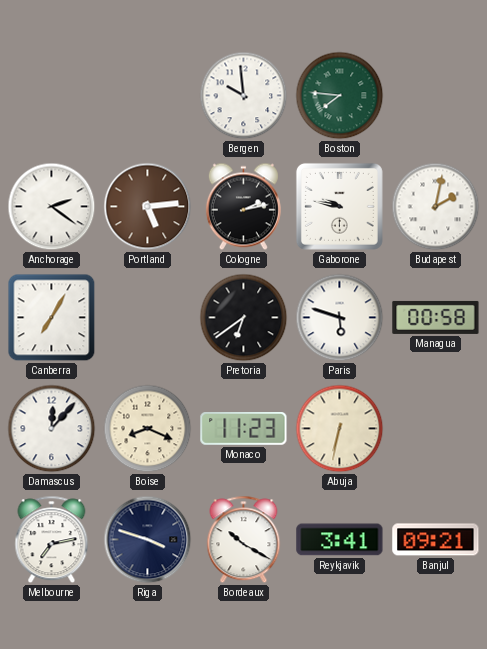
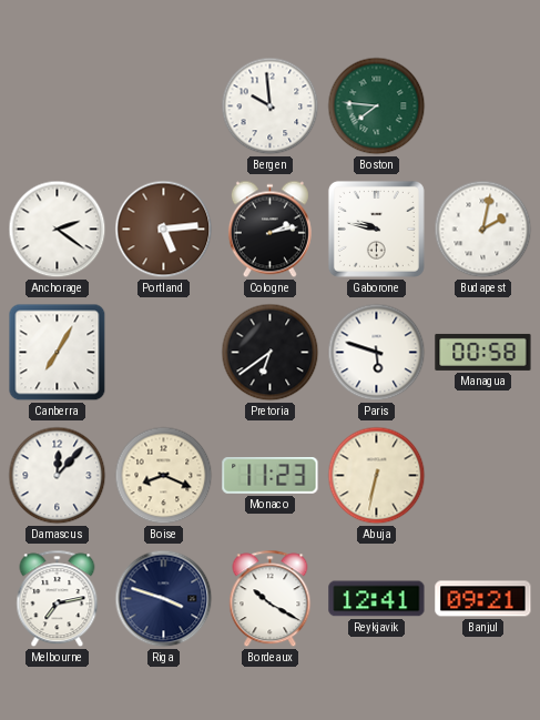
Reykjavik: 3:41 -> 12:41
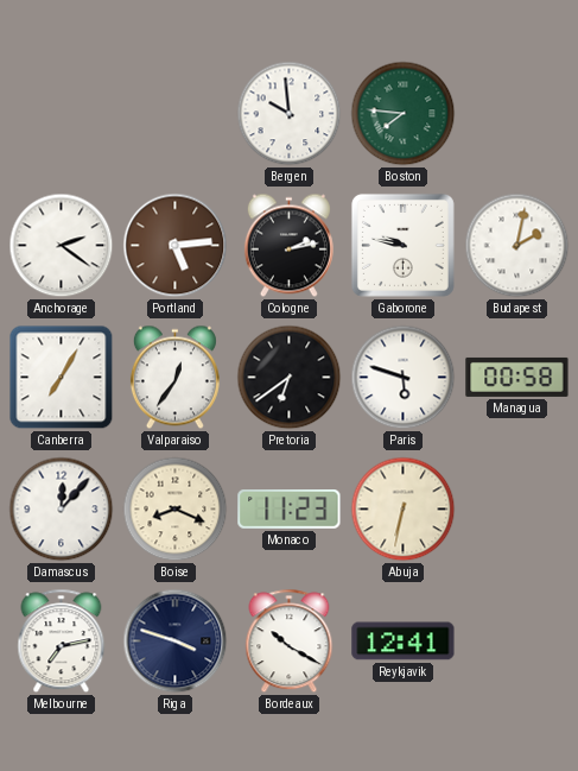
Valparaiso: none -> 12:36
Banjul: 09:21 -> none
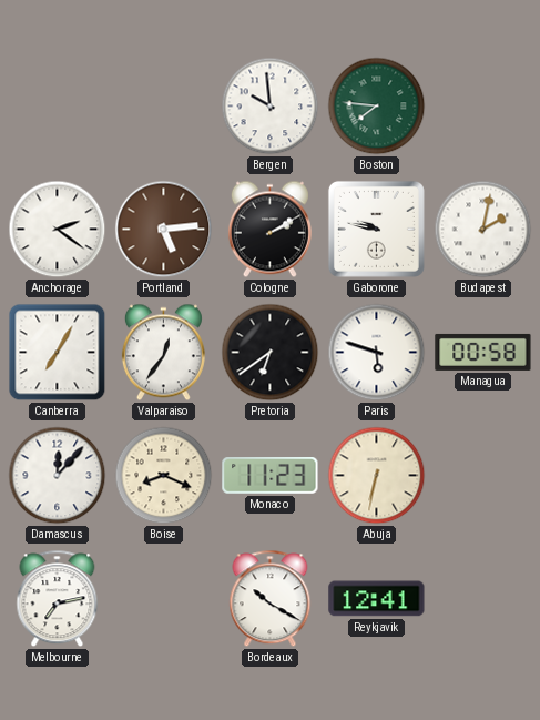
Cologne: 2:13 -> 2:10
Riga: 3:48 -> none
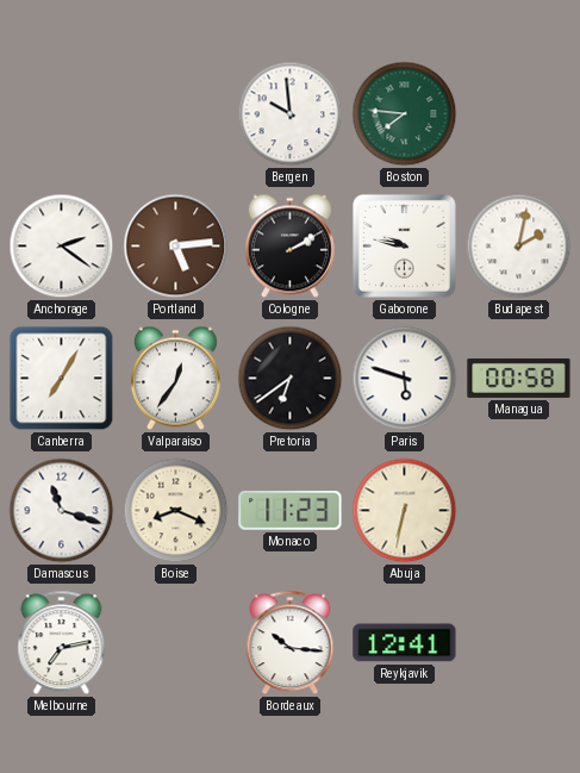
Damascus: 12:07 -> 11:18
Bordeaux: 10:20 -> 10:16
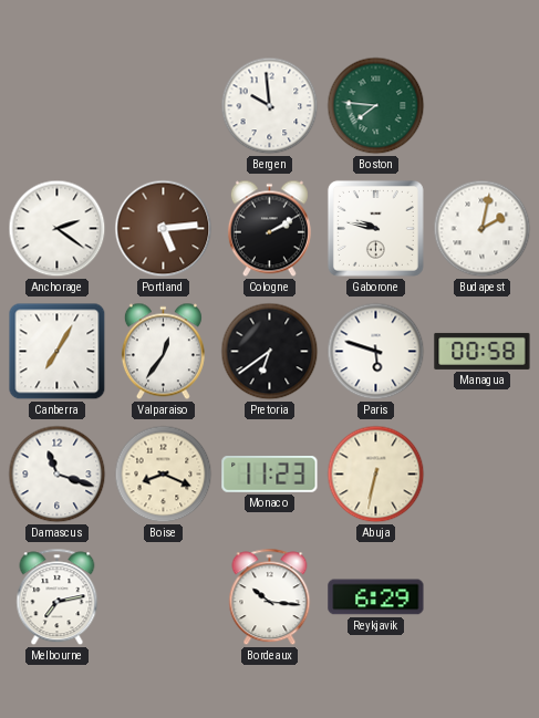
Reykjavik: 12:41 -> 6:29
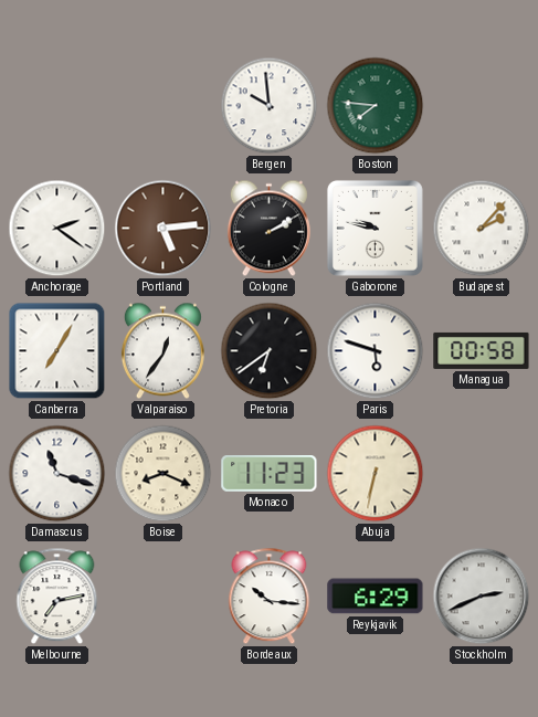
Budapest: 2:02 -> 2:07
Stockholm: none -> 2:41
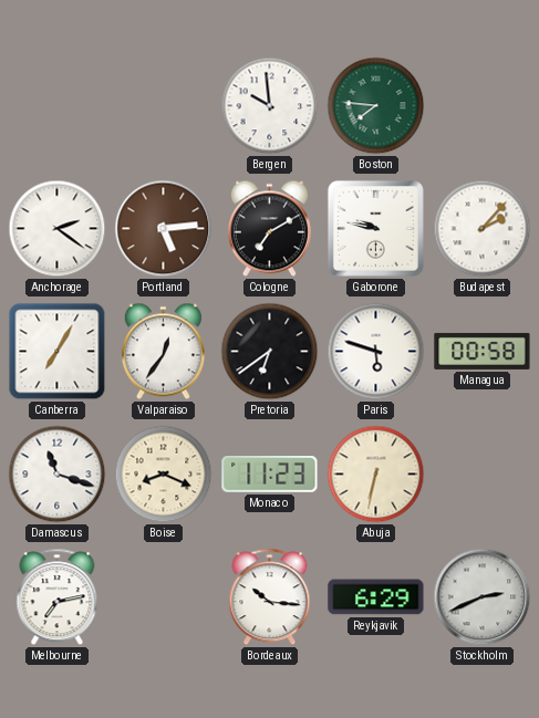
Cologne: 2:10 -> 7:10
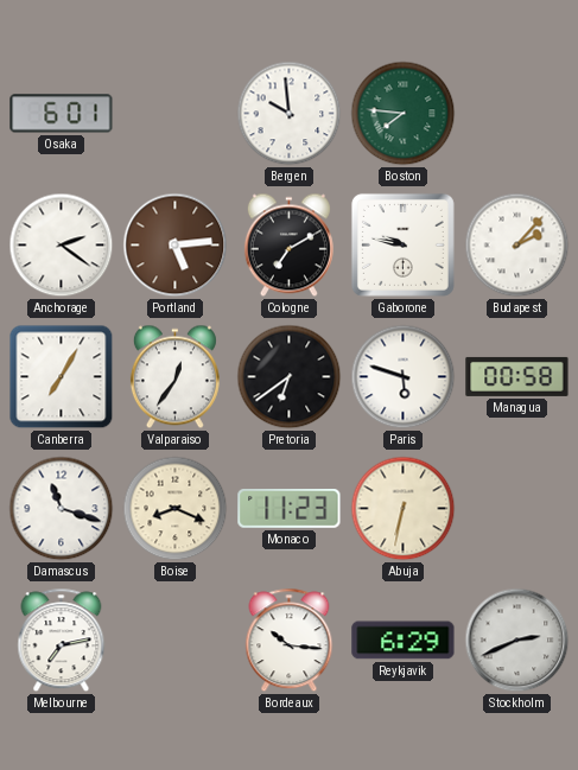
Osaka: none -> 6:01
